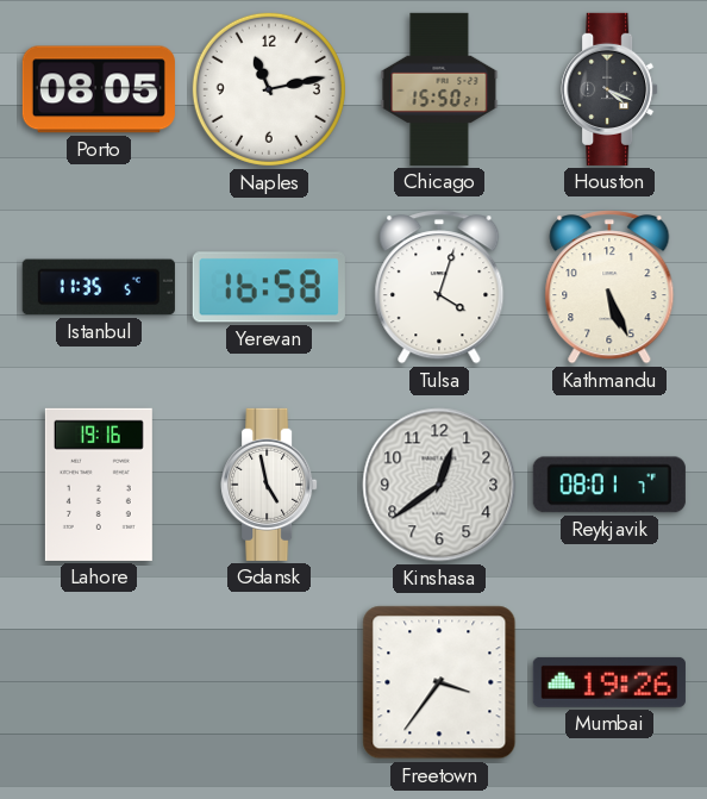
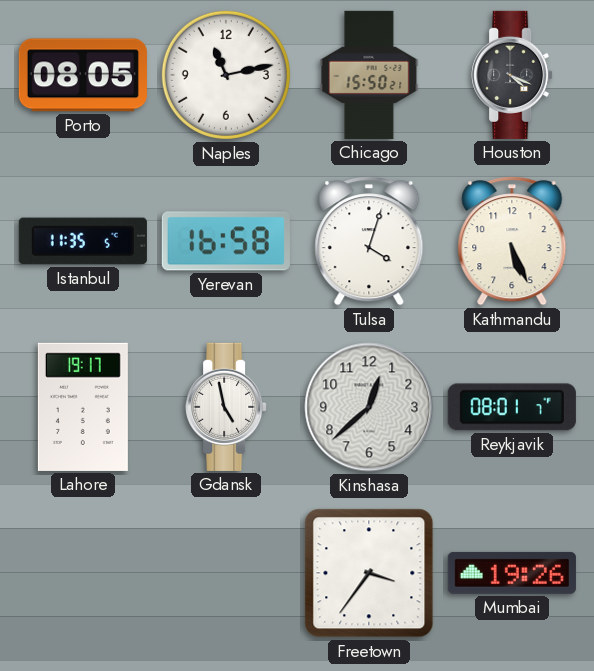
Lahore: 19:16 -> 19:17
Kinshasa: 12:39 -> 12:38
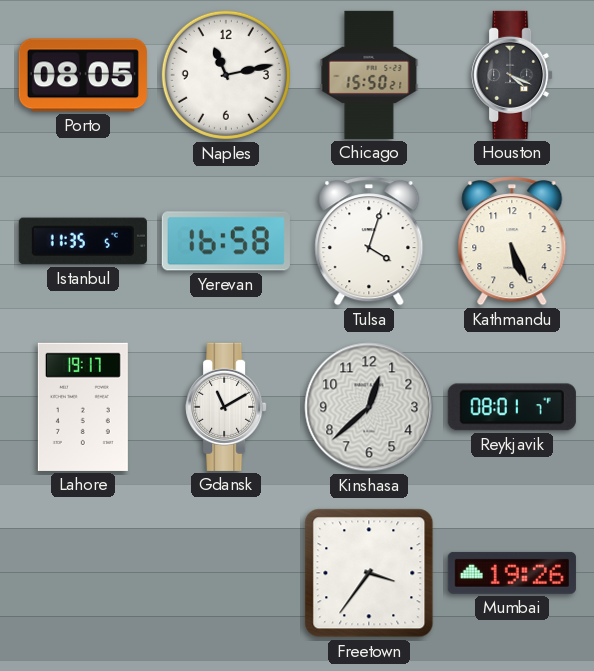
Gdansk: 4:58 -> 11:10
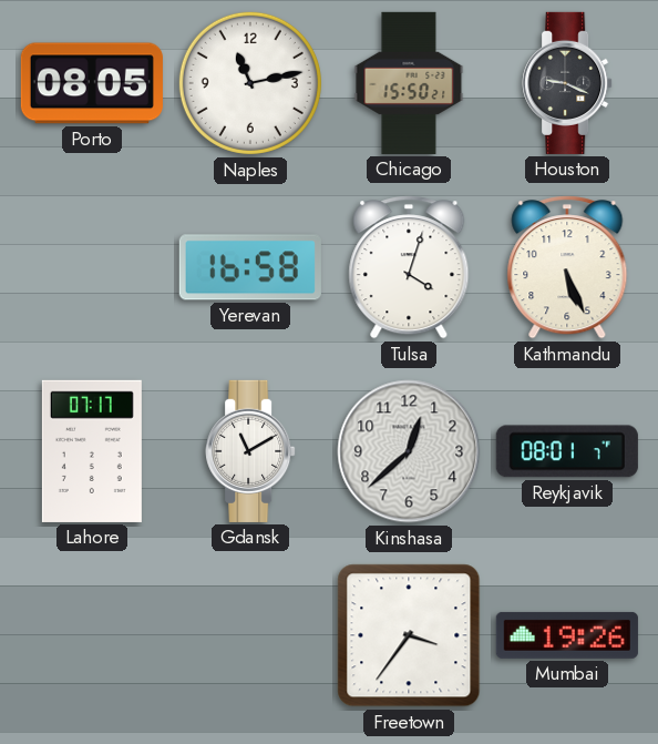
Houston: 4:19 -> 9:19
Istanbul: 11:35 -> none
Lahore: 19:17 -> 07:17
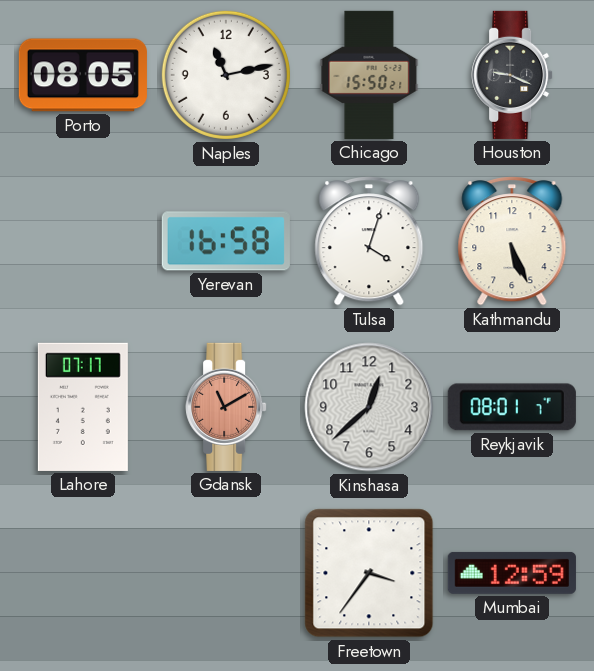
Gdansk dial: white -> salmon
Mumbai: 19:26 -> 12:59
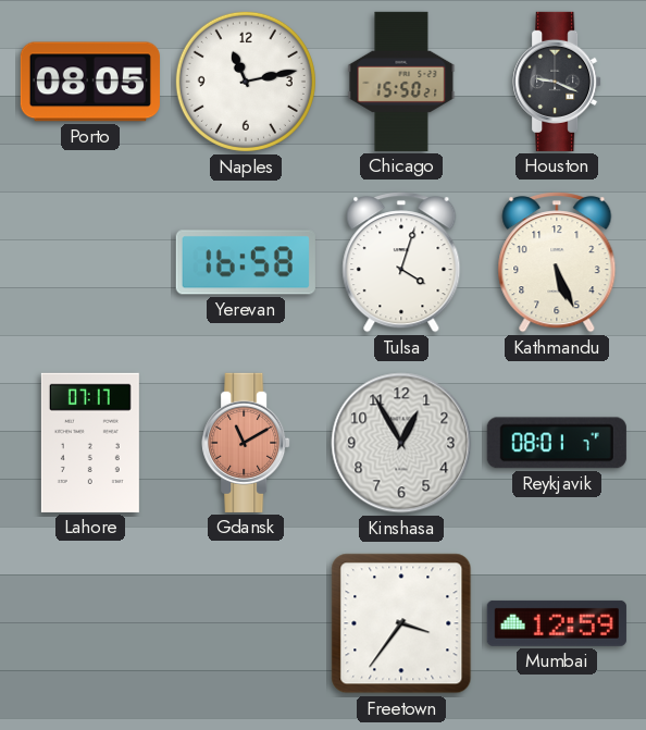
Kinshasa: 12:38 -> 12:55
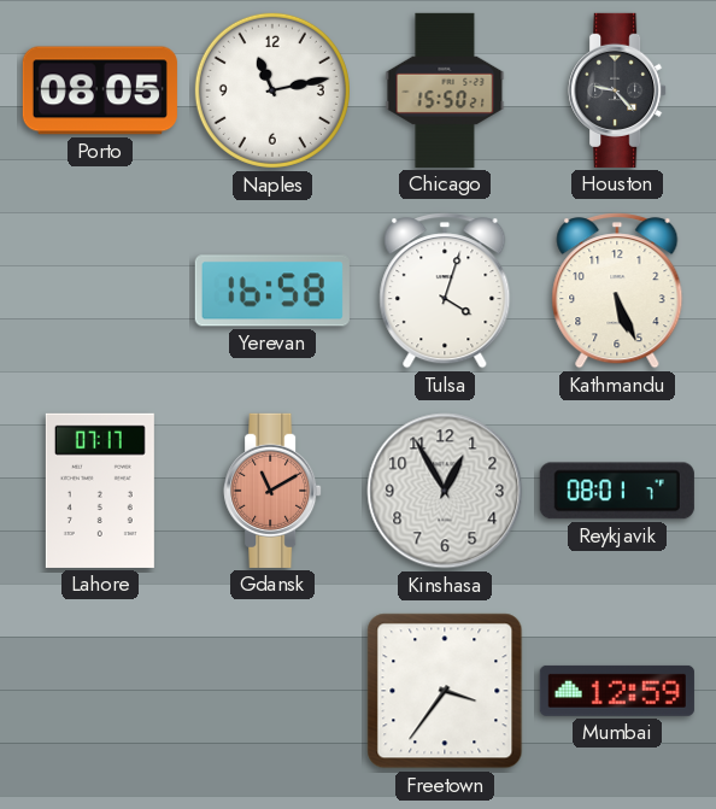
Houston: 9:19 -> 9:23
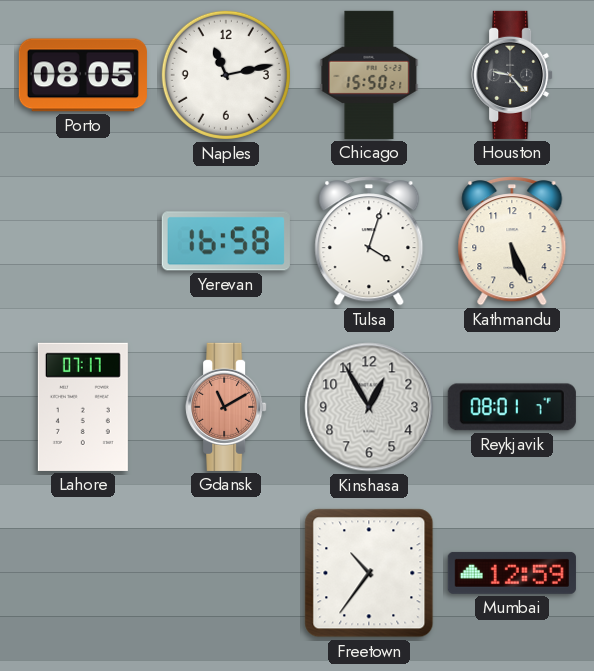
Freetown: 3:36 -> 10:36
